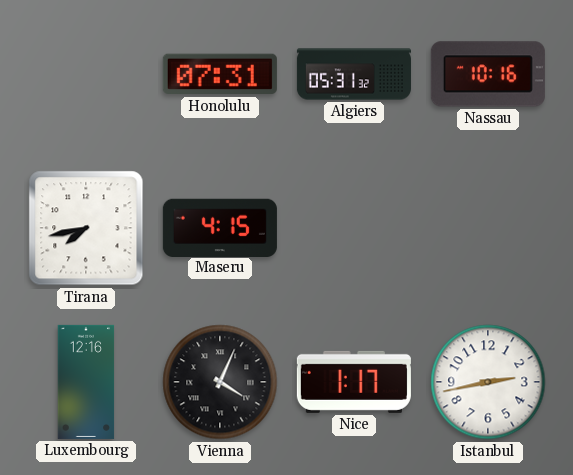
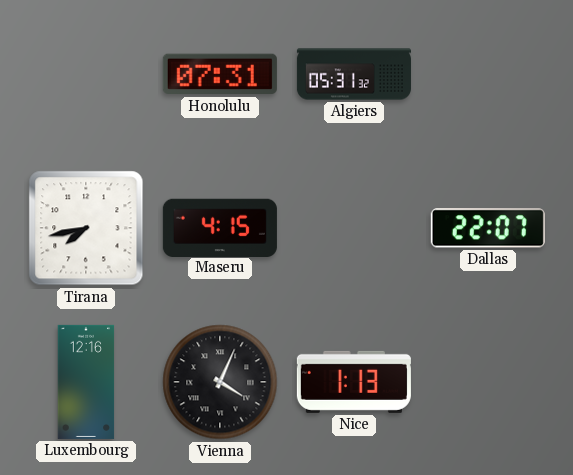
Nassau: 10:16 -> none
Dallas: none -> 22:07
Nice: 1:17 -> 1:13
Istanbul: 2:43 -> none
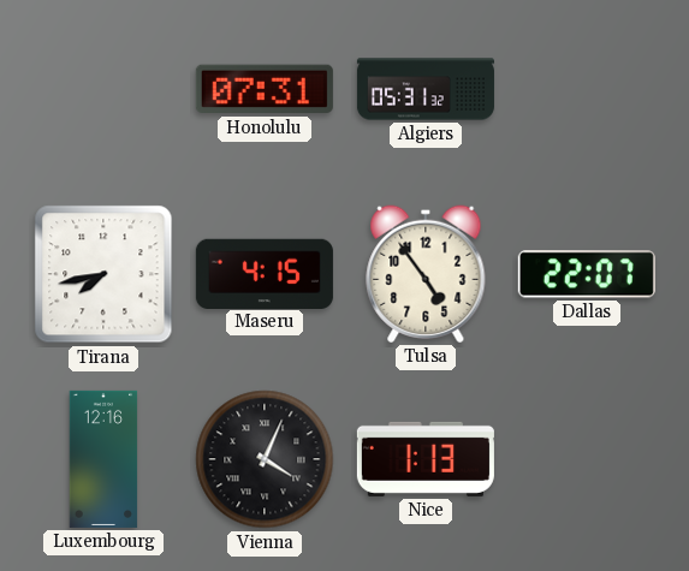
Tulsa: none -> 4:54
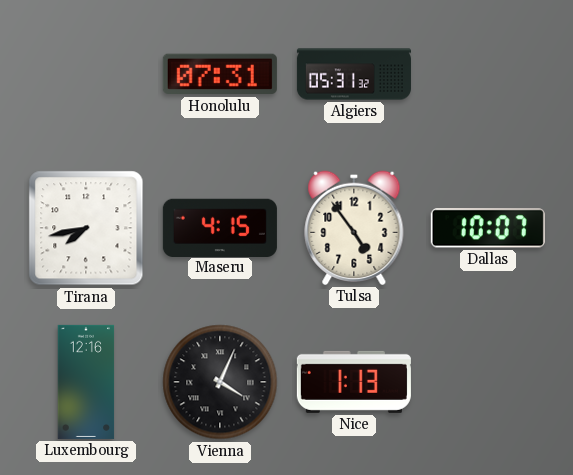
Dallas: 22:07 -> 10:07
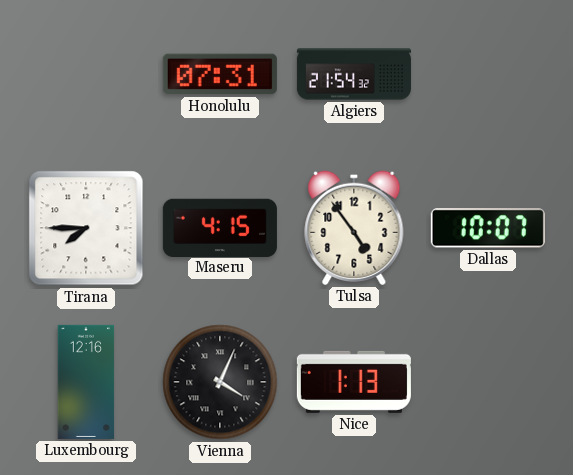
Algiers: 05:31 -> 21:54
Tirana: 7:43 -> 7:45
